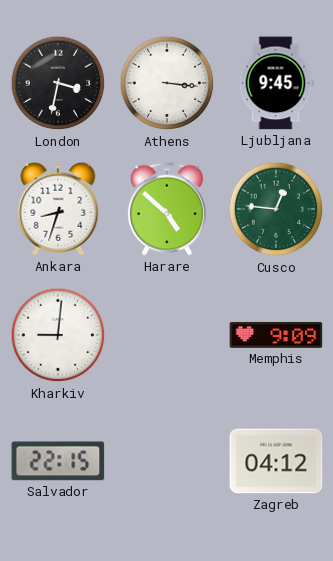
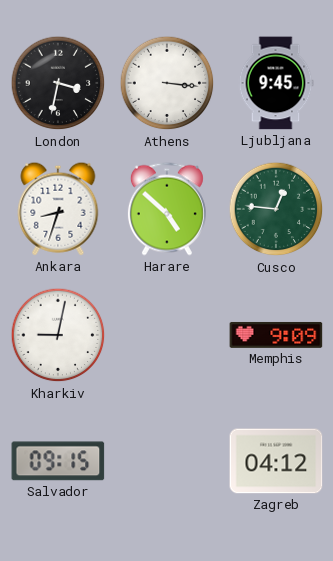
Kharkiv: 9:01 -> 9:02
Salvador: 22:15 -> 09:15
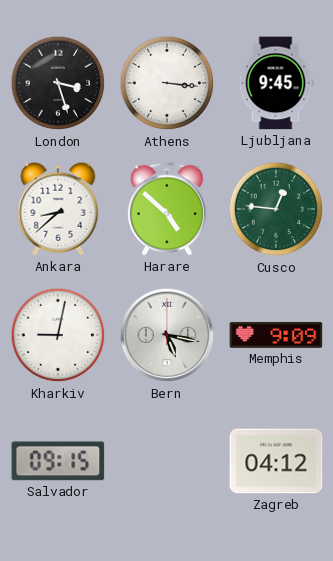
London: 3:32 -> 3:27
Ankara: 8:33 -> 8:38
Bern: none -> 5:17
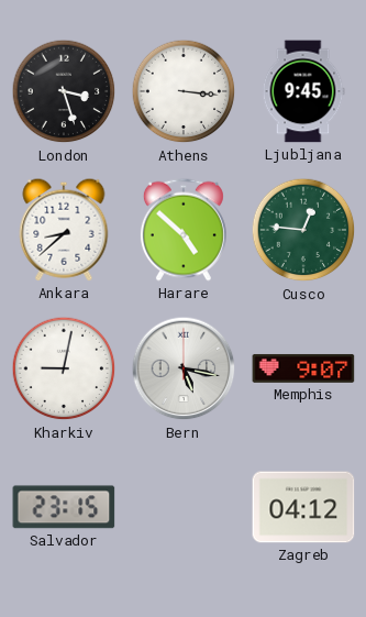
Memphis: 9:09 -> 9:07
Salvador: 09:15 -> 23:15
